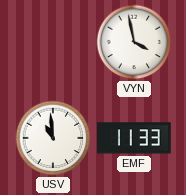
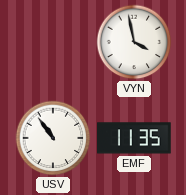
USV: 10:59 -> 10:54
EMF: 11:33 -> 11:35
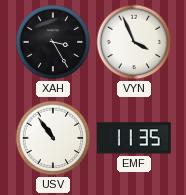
XAH: none -> 3:25
VYN: 3:58 -> 3:56
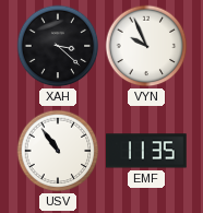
XAH: 3:25 -> 3:22
VYN: 3:56 -> 9:56
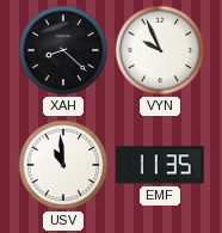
XAH: 3:22 -> 8:22
USV: 10:54 -> 10:59
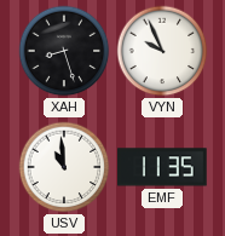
XAH: 8:22 -> 8:27
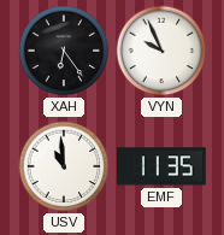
XAH: 8:27 -> 6:24
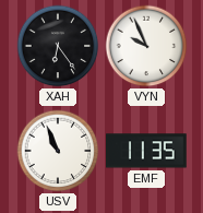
USV: 10:59 -> 10:56
